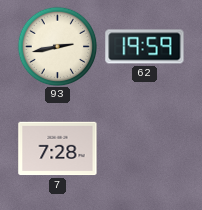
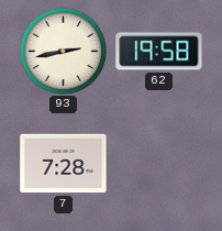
62: 19:59 -> 19:58
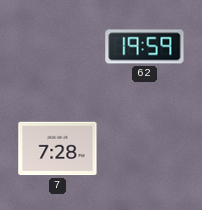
93: 2:43 -> none
62: 19:58 -> 19:59
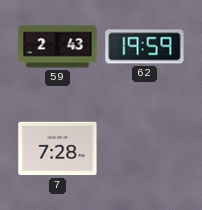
59: none -> 2:43
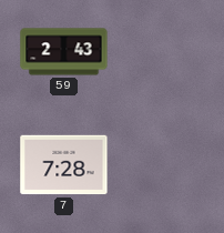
62: 19:59 -> none
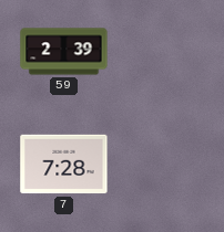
59: 2:43 -> 2:39
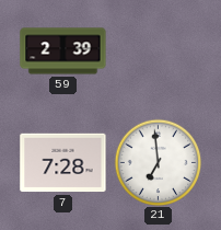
21: none -> 6:59
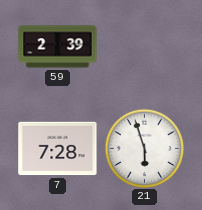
21: 6:59 -> 5:57
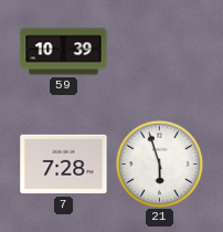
59: 2:39 -> 10:39
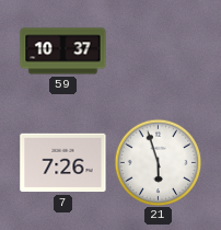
59: 10:39 -> 10:37
7: 7:28 -> 7:26
